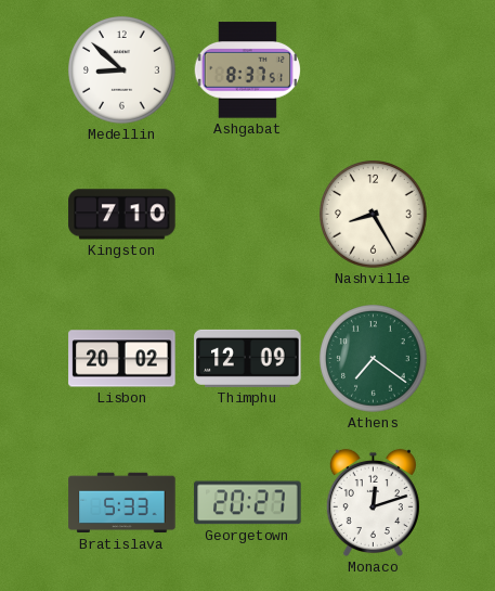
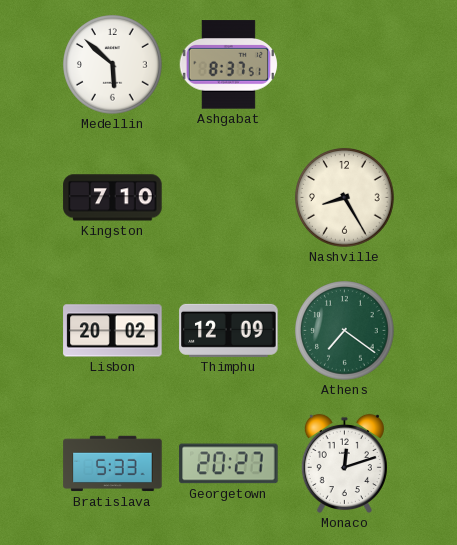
Medellin: 8:52 -> 5:52
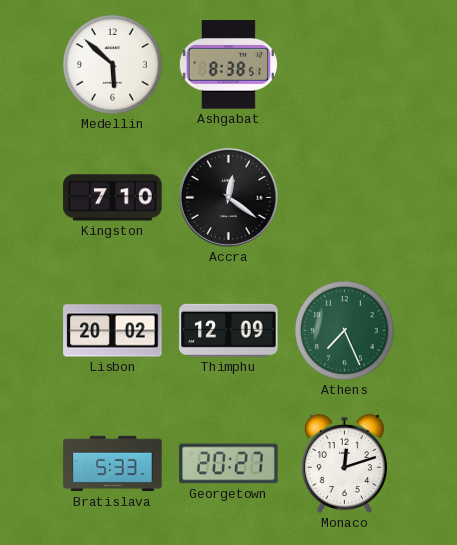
Ashgabat: 8:37 -> 8:38
Accra: none -> 12:21
Nashville: 8:25 -> none
Athens: 7:21 -> 7:26
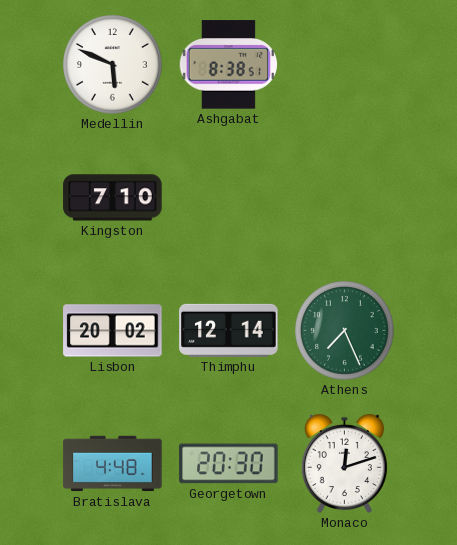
Medellin: 5:52 -> 5:49
Accra: 12:21 -> none
Thimphu: 12:09 -> 12:14
Bratislava: 5:33 -> 4:48
Georgetown: 20:27 -> 20:30
